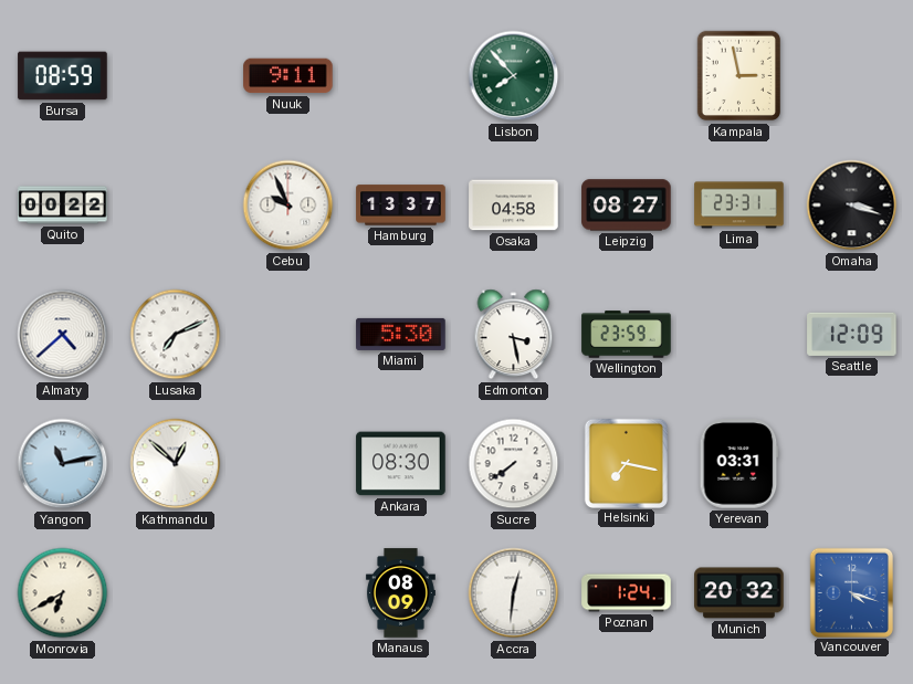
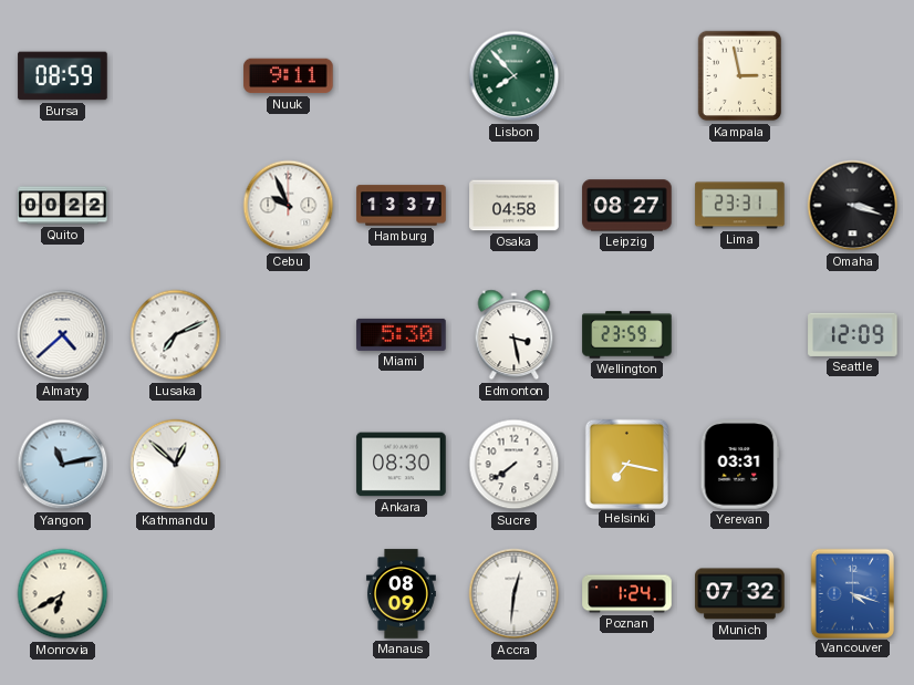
Munich: 20:32 -> 07:32
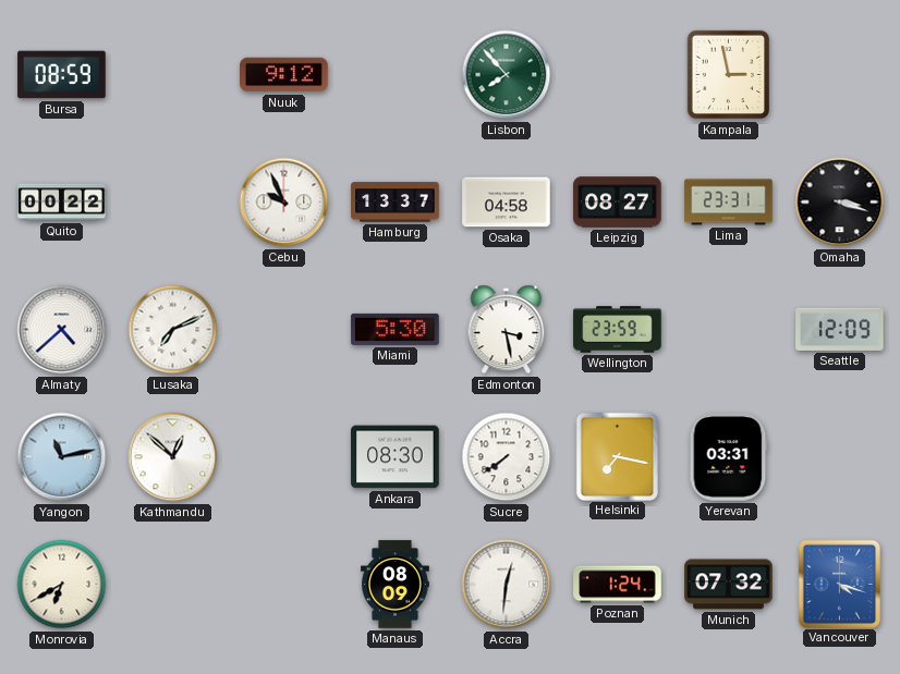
Nuuk: 9:11 -> 9:12
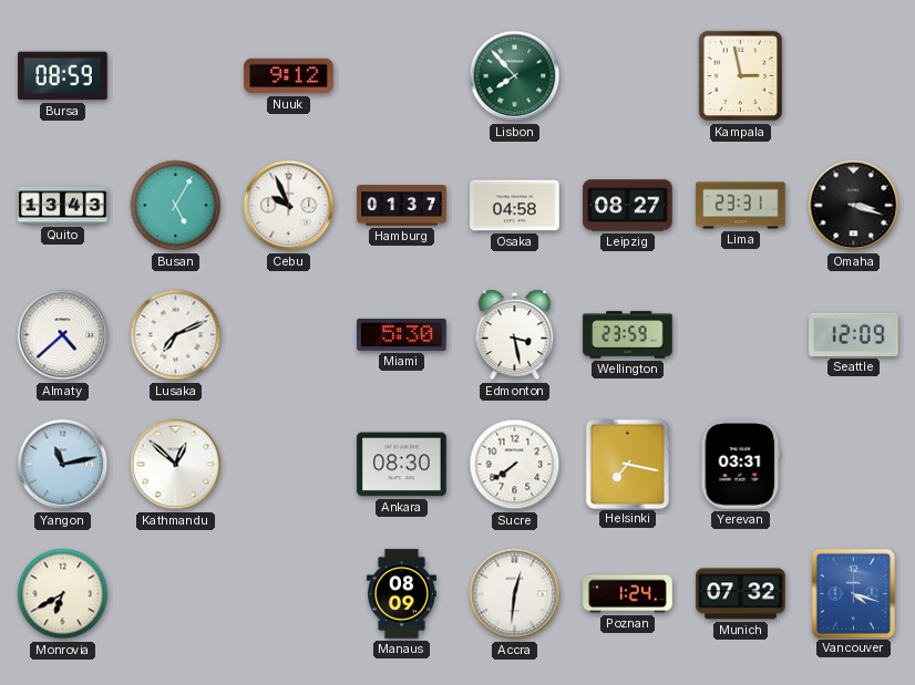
Quito: 00:22 -> 13:43
Busan: none -> 5:05
Hamburg: 13:37 -> 01:37
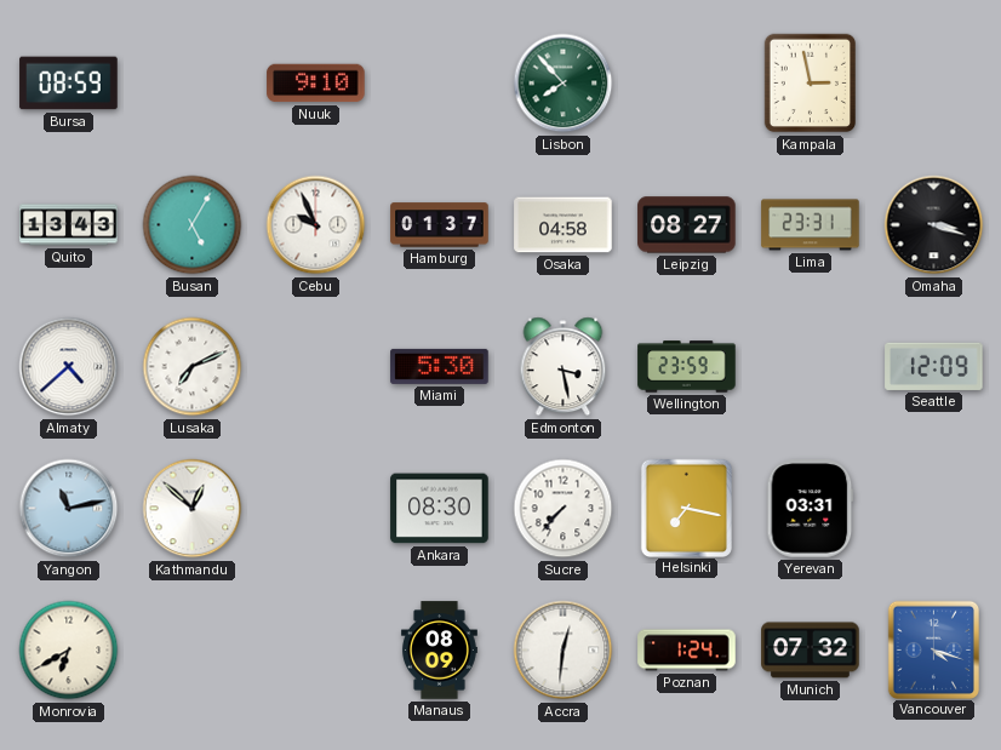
Nuuk: 9:12 -> 9:10
Sucre: 7:39 -> 7:37
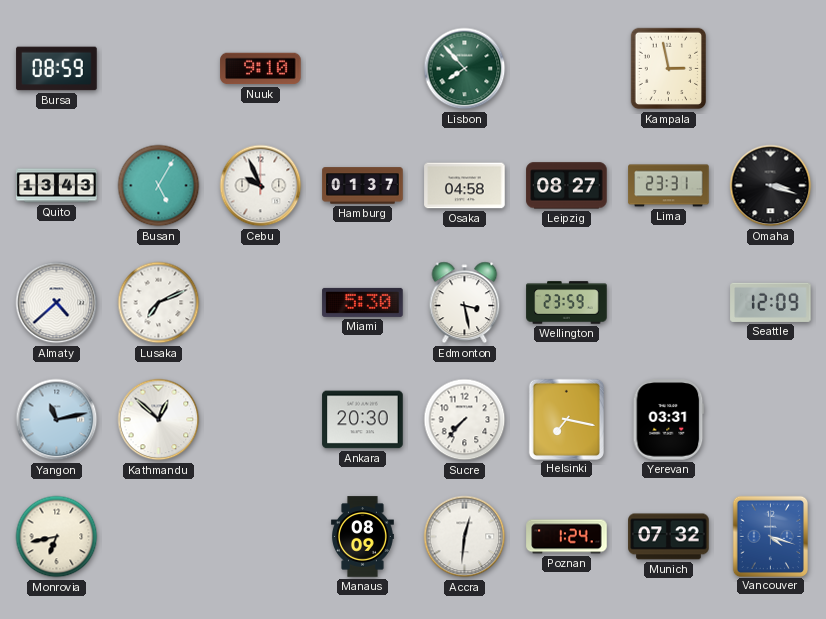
Ankara: 08:30 -> 20:30
Monrovia: 6:40 -> 6:43
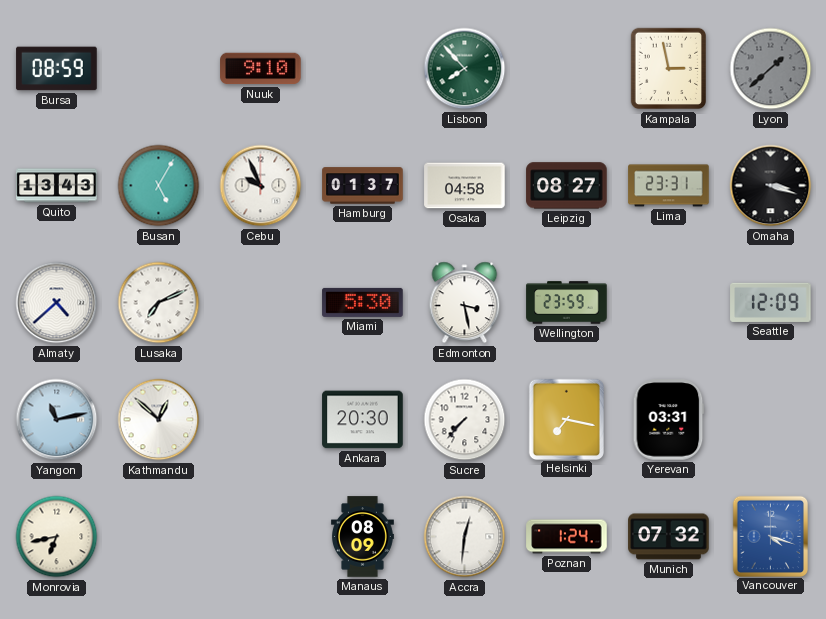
Lyon: none -> 1:38
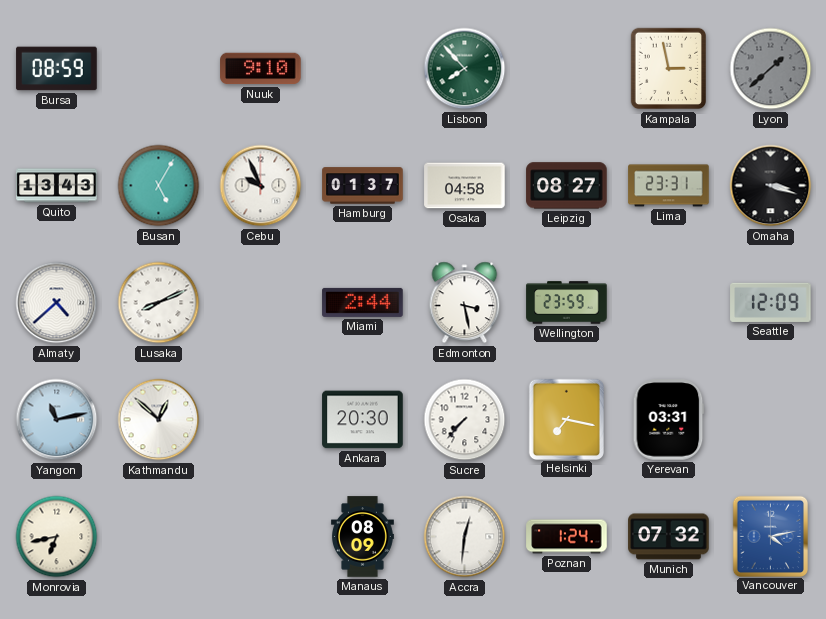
Lusaka: 7:11 -> 8:11
Miami: 5:30 -> 2:44
Vancouver: 4:18 -> 4:13
